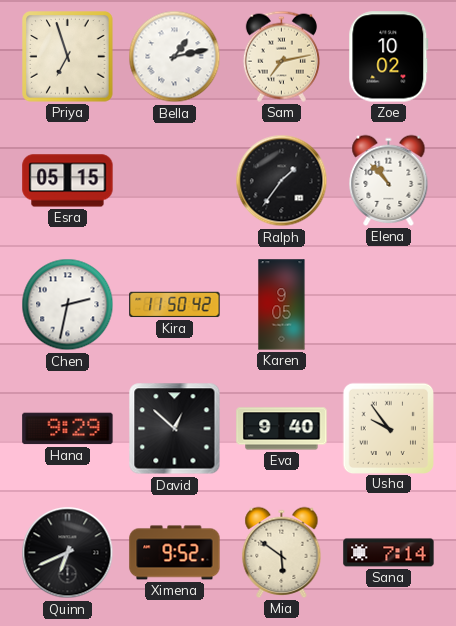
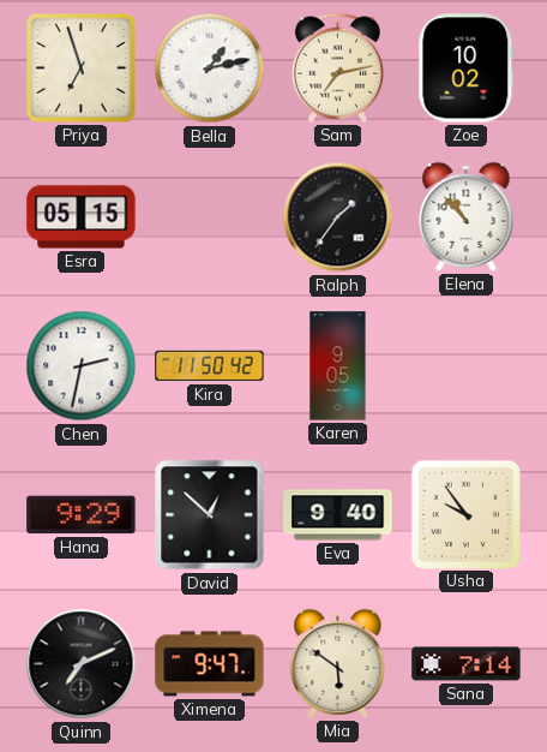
Quinn: 6:41 -> 7:11
Ximena: 9:52 -> 9:47
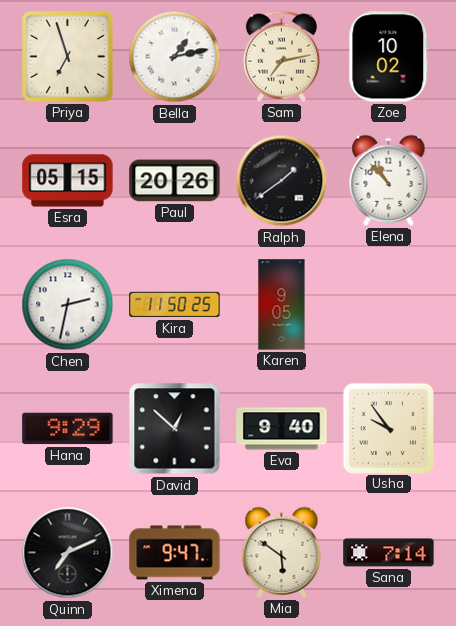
Paul: none -> 20:26
Ralph: 1:36 -> 1:39
Kira: 11:50:42 -> 11:50:25
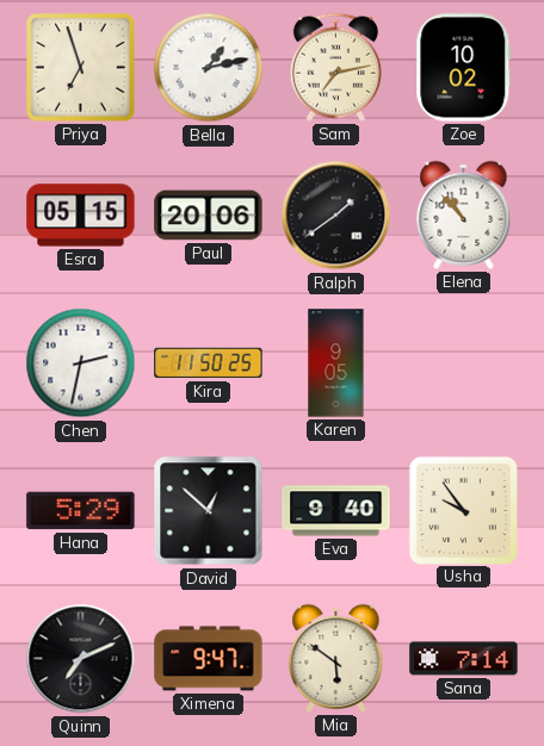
Paul: 20:26 -> 20:06
Hana: 9:29 -> 5:29
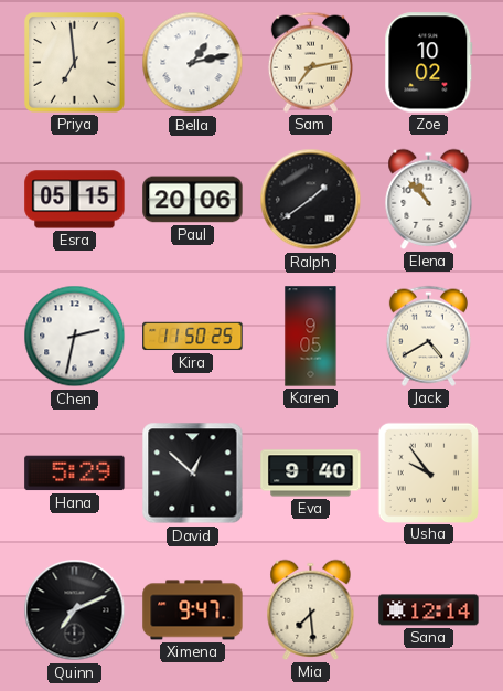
Priya: 6:57 -> 6:59
Jack: none -> 4:40
Mia: 5:51 -> 7:29
Sana: 7:14 -> 12:14
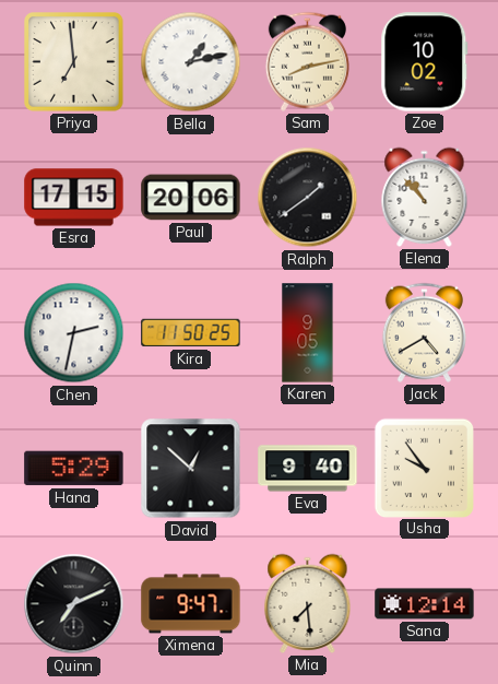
Sam: 7:13 -> 8:13
Esra: 05:15 -> 17:15
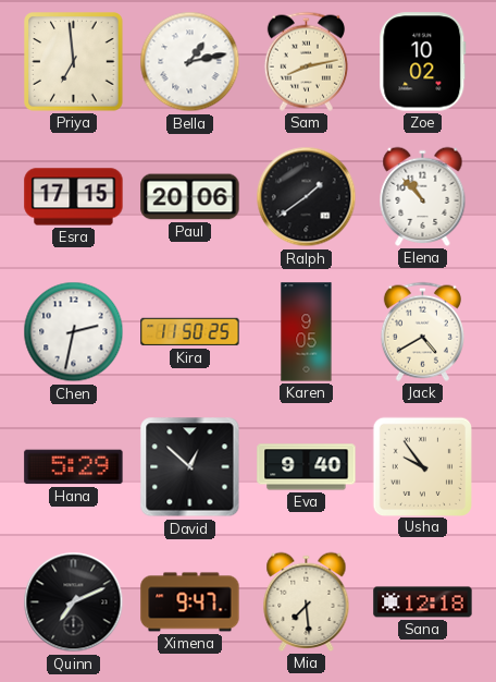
Sana: 12:14 -> 12:18
